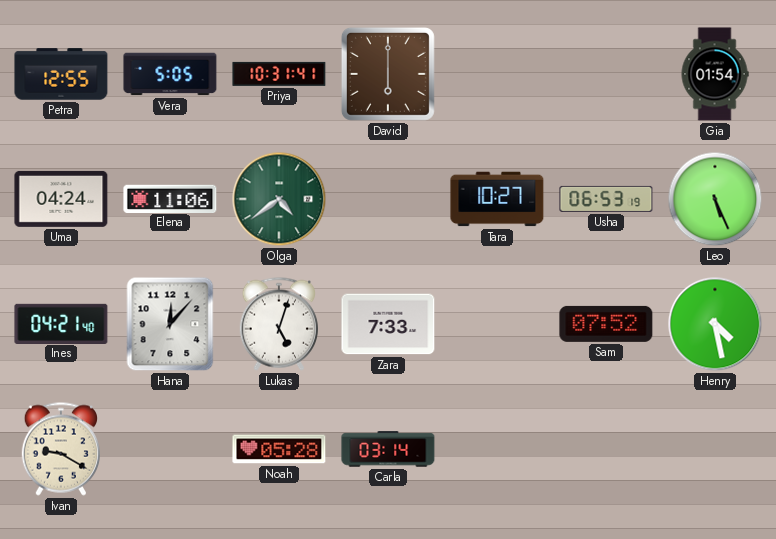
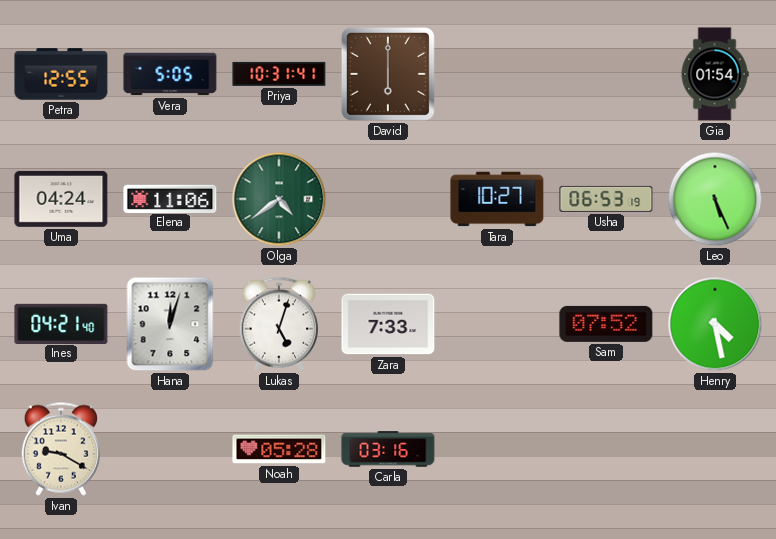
Hana: 12:07 -> 12:03
Carla: 03:14 -> 03:16
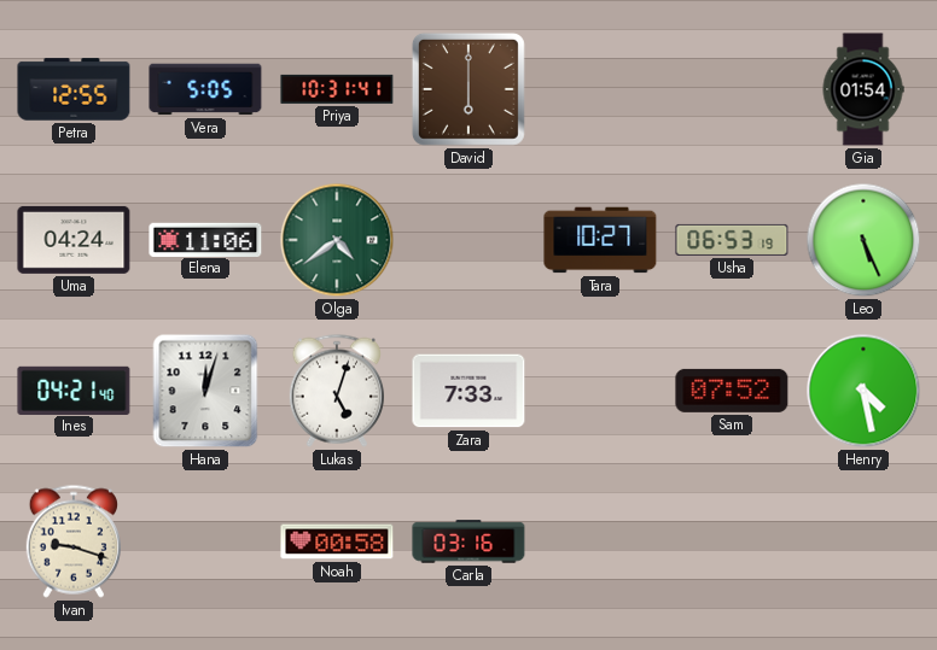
Ivan: 9:20 -> 9:18
Noah: 05:28 -> 00:58
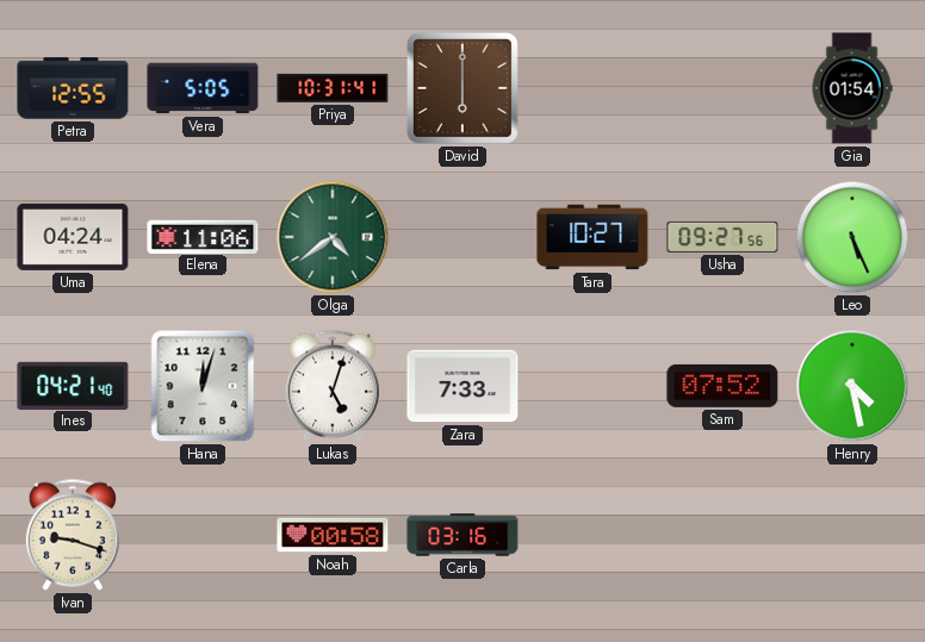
Usha: 06:53 -> 09:27
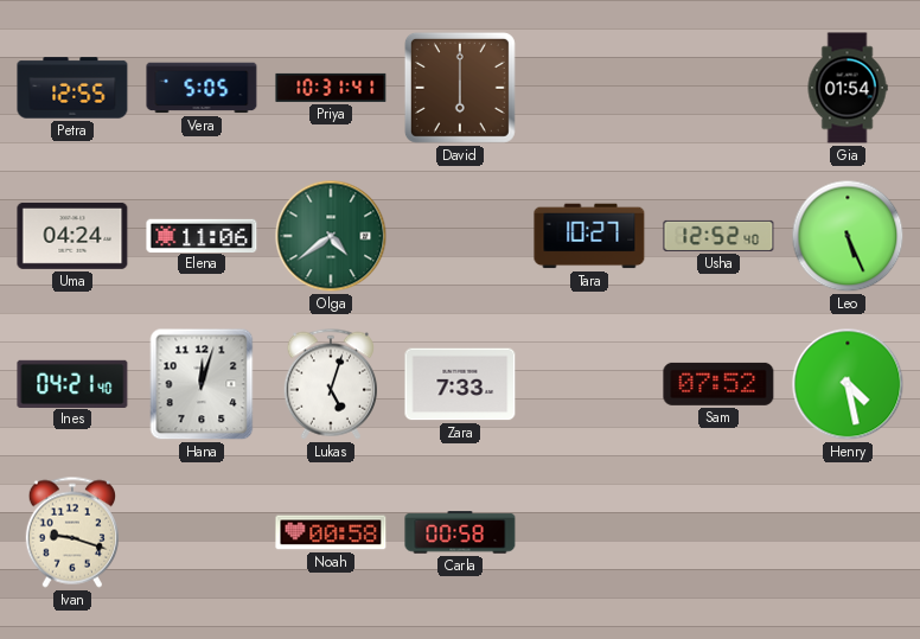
Usha: 09:27 -> 12:52
Carla: 03:16 -> 00:58
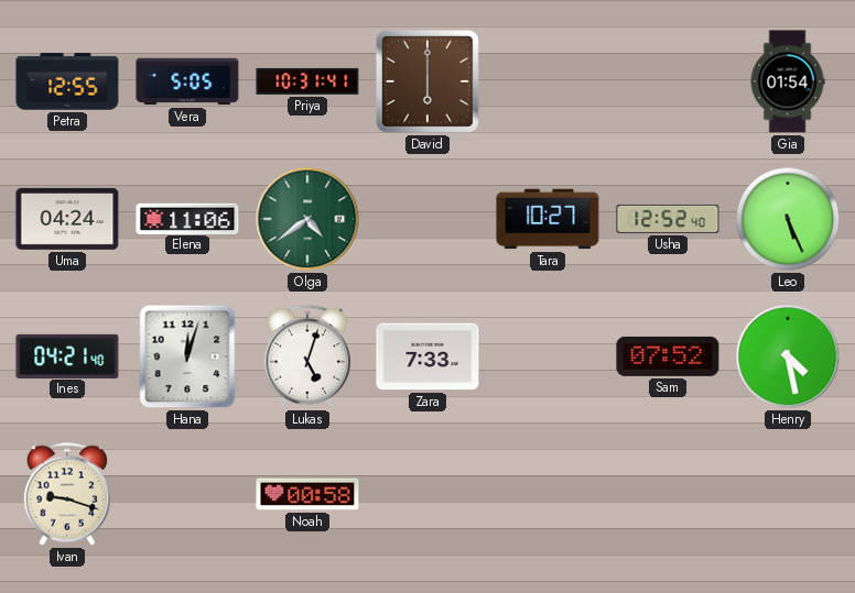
Carla: 00:58 -> none
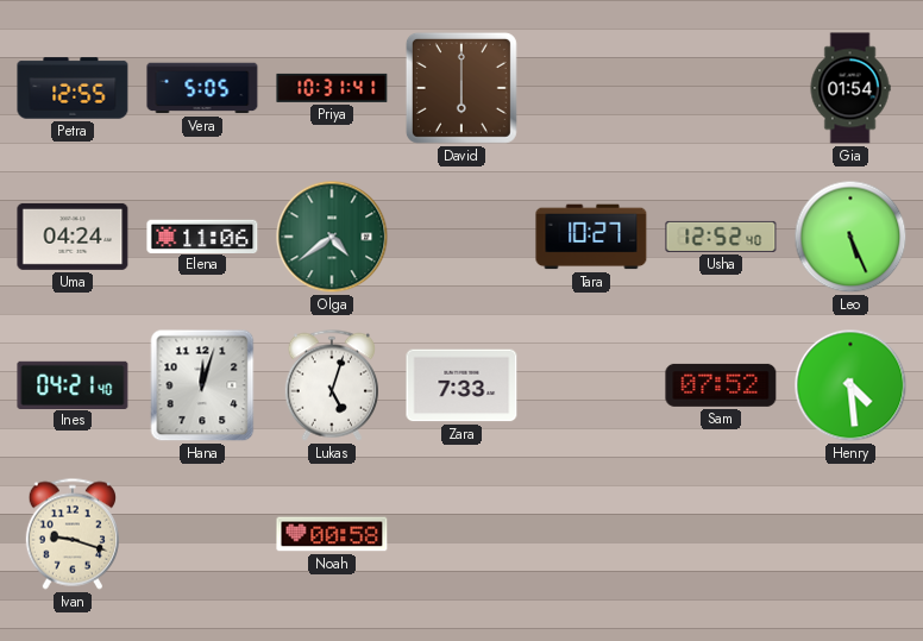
Henry: 4:28 -> 4:29
